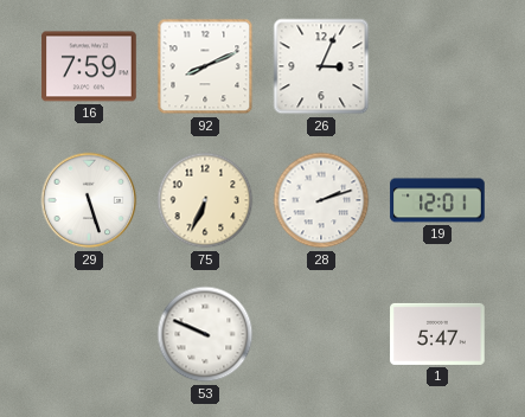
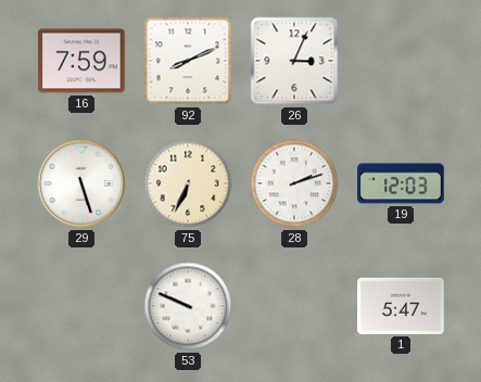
19: 12:01 -> 12:03
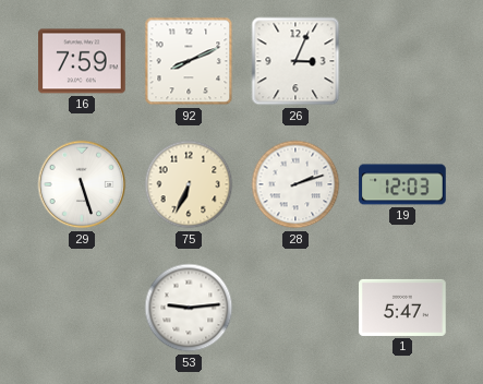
53: 9:49 -> 9:14
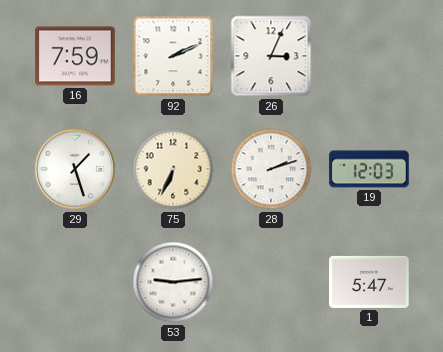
92: 8:11 -> 2:11
29: 5:27 -> 1:27
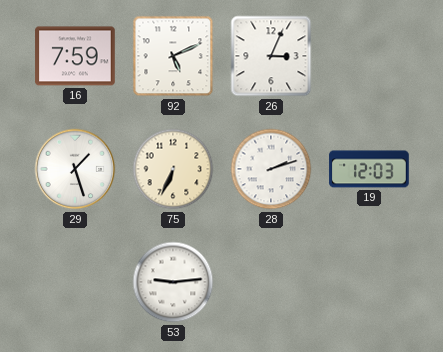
92: 2:11 -> 5:11
1: 5:47 -> none
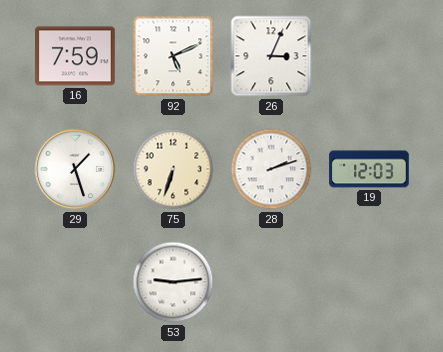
75: 6:34 -> 6:33
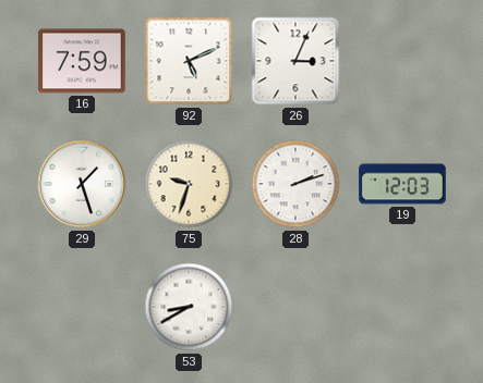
75: 6:33 -> 9:33
53: 9:14 -> 8:40
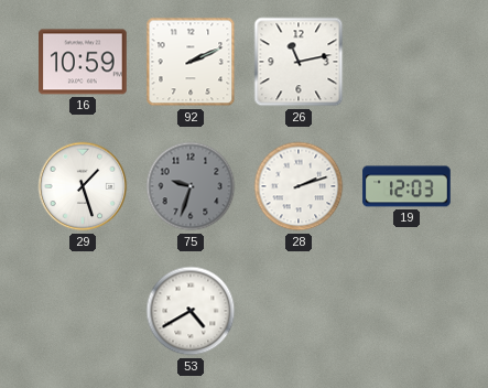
16: 7:59 -> 10:59
92: 5:11 -> 2:11
26: 3:04 -> 11:13
75 dial: cream -> grey
53: 8:40 -> 4:40
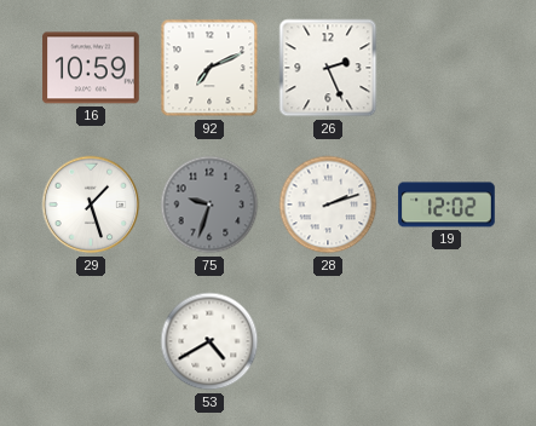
92: 2:11 -> 7:11
26: 11:13 -> 2:26
19: 12:03 -> 12:02
